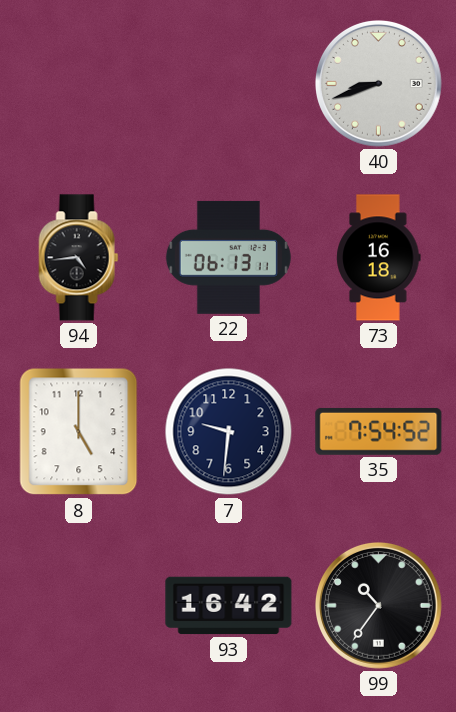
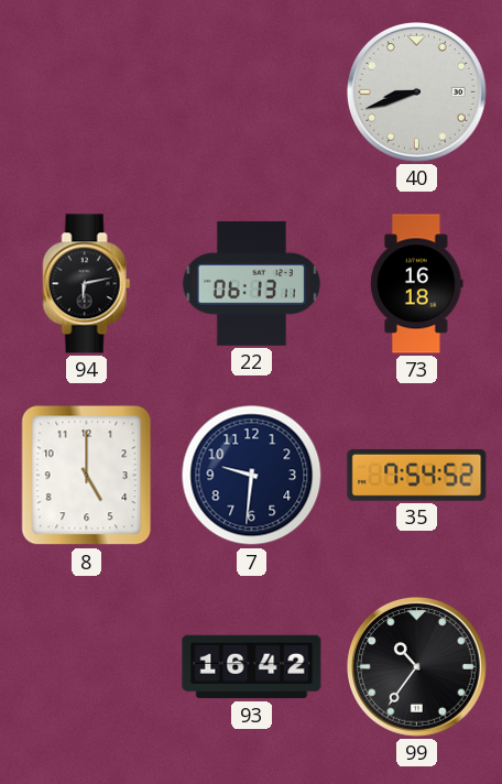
94: 4:44 -> 6:13
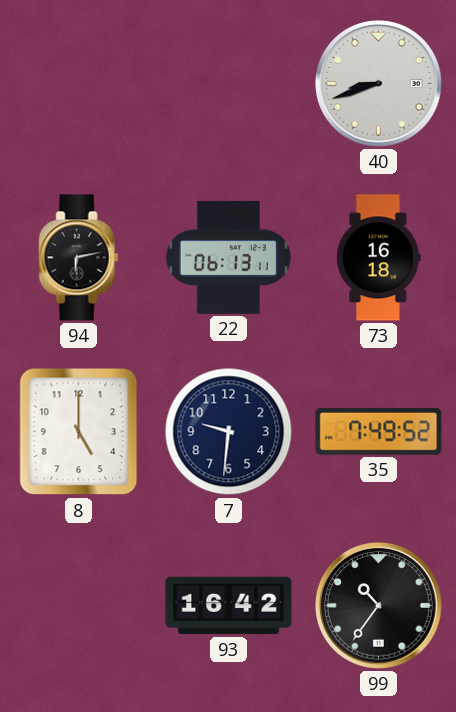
35: 7:54 -> 7:49
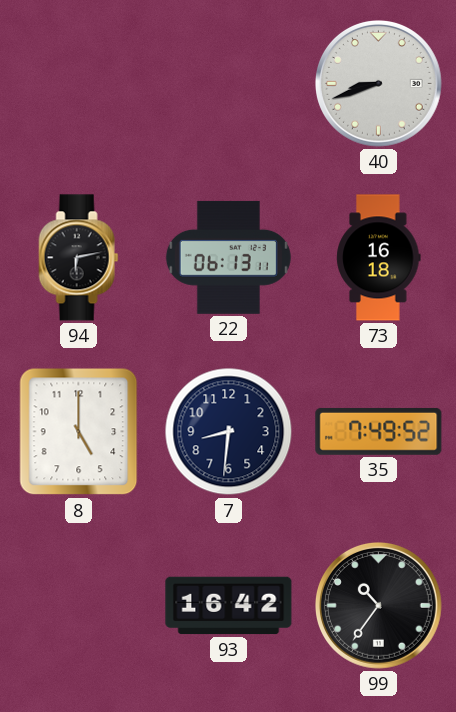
7: 9:31 -> 8:31
